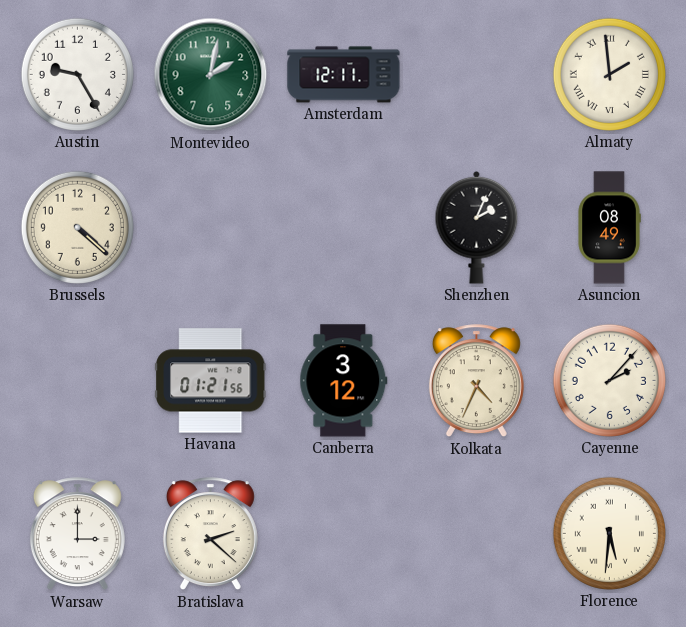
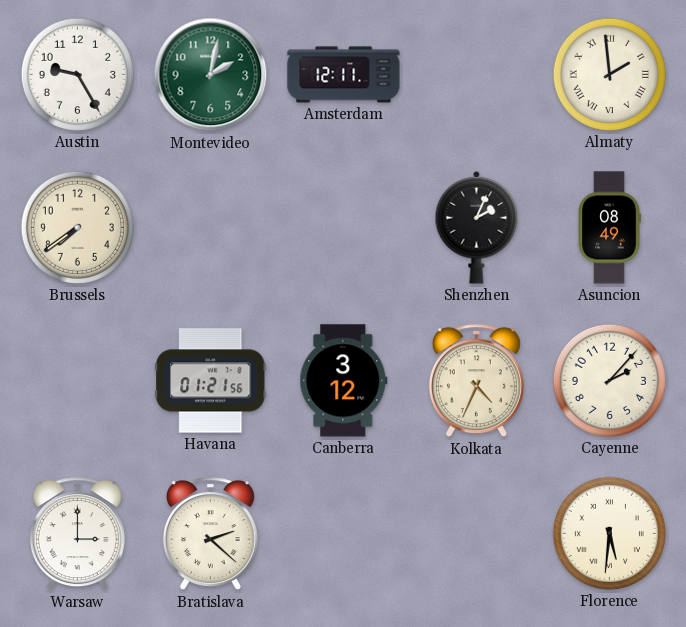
Brussels: 4:22 -> 7:39
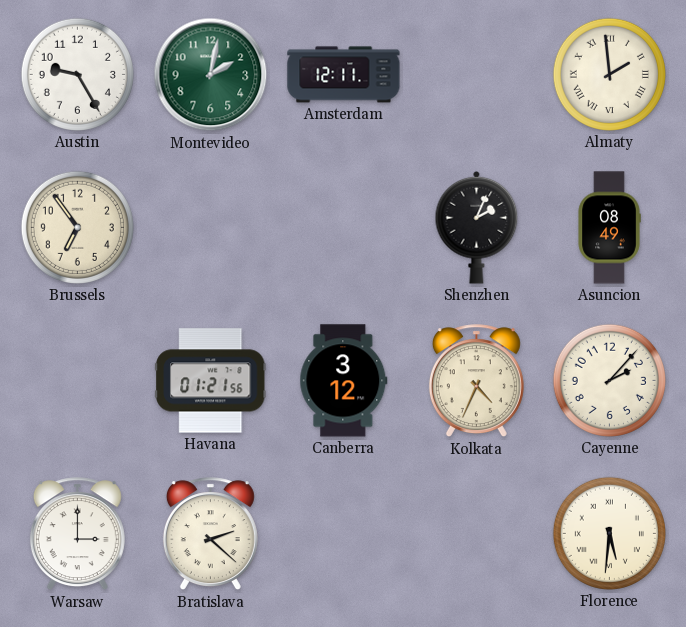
Brussels: 7:39 -> 6:54
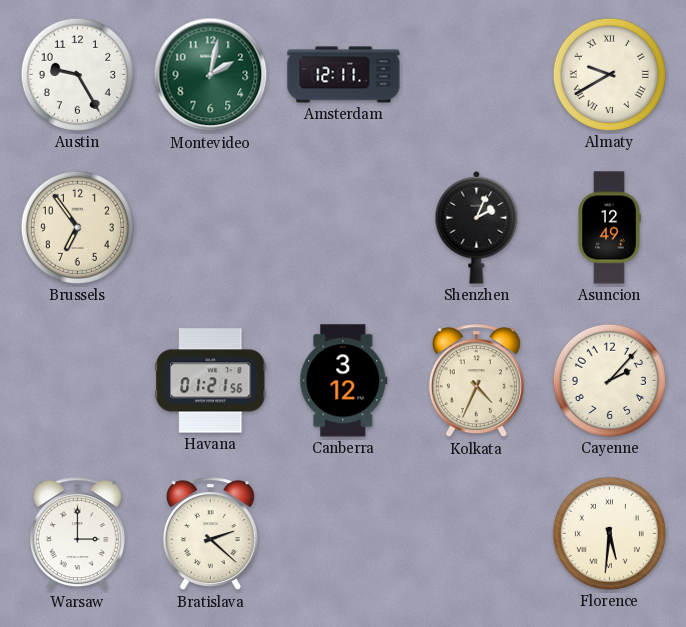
Almaty: 1:59 -> 9:40
Asuncion: 08:49 -> 12:49
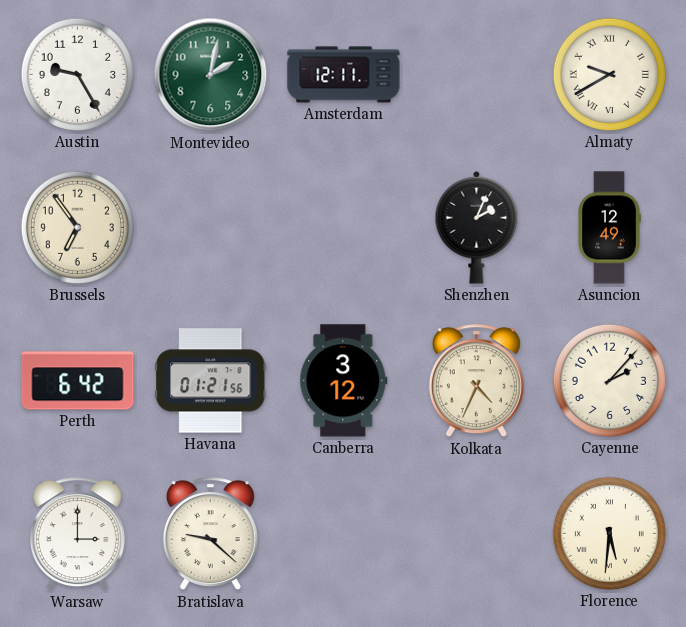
Perth: none -> 6:42
Bratislava: 2:22 -> 9:22
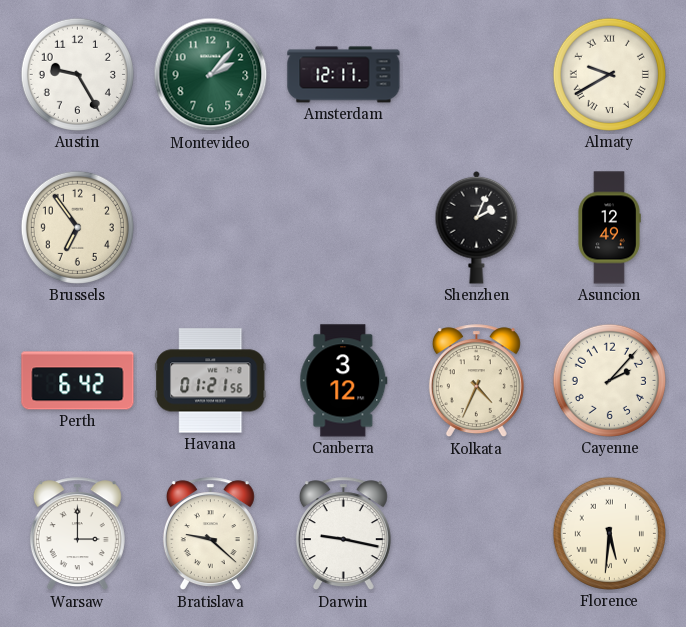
Montevideo: 2:02 -> 2:07
Darwin: none -> 9:17
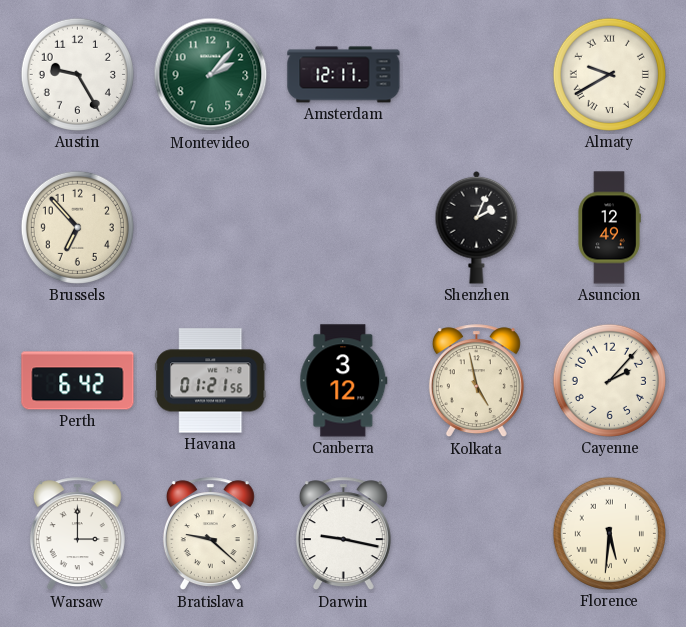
Brussels: 6:54 -> 6:53
Kolkata: 4:34 -> 4:58
